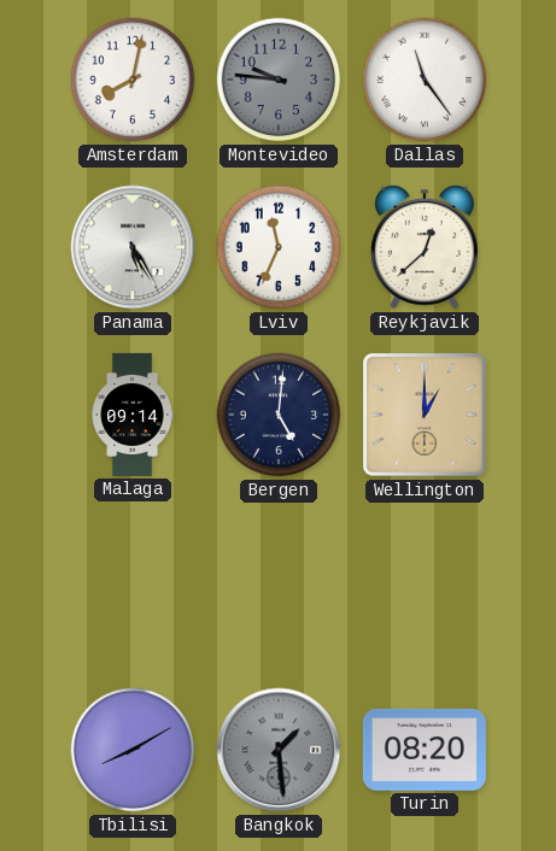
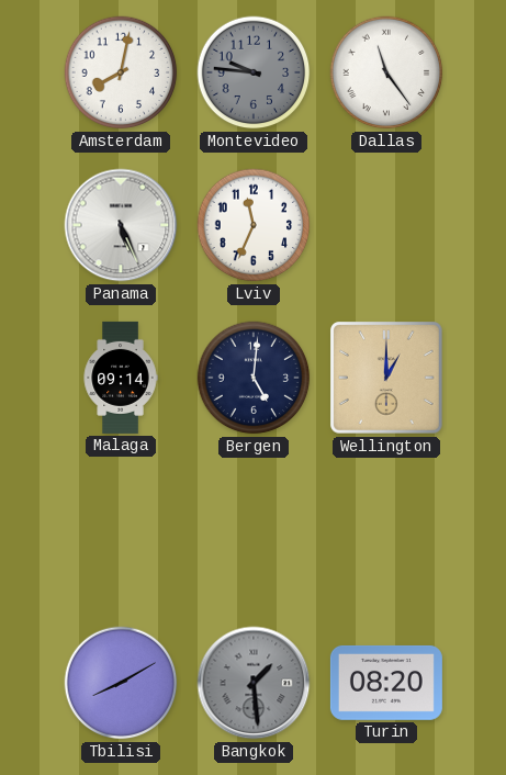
Panama: 5:25 -> 5:26
Reykjavik: 12:38 -> none
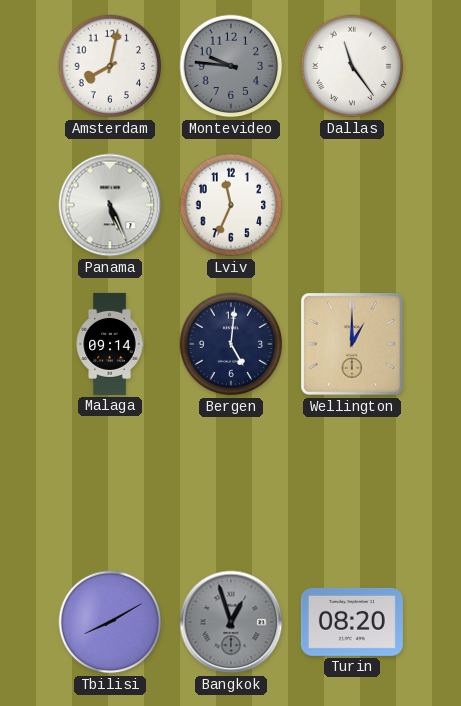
Bangkok: 1:29 -> 12:57
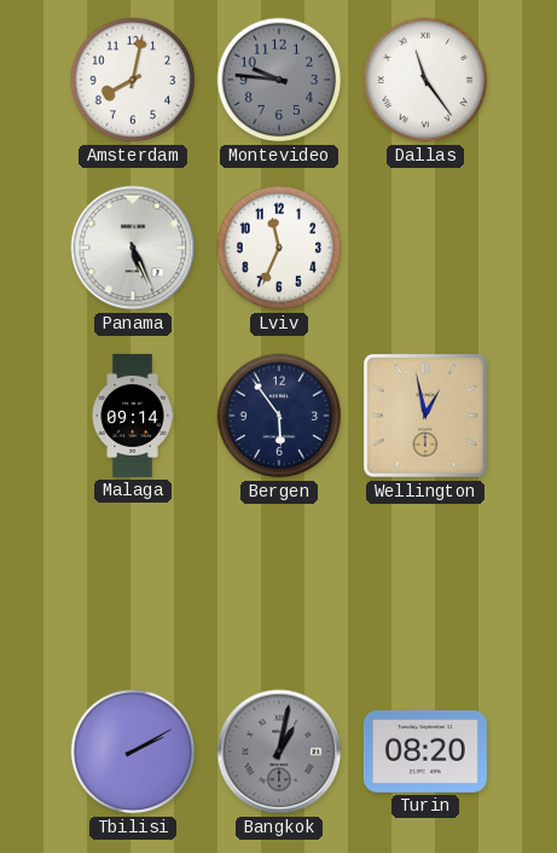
Bergen: 5:01 -> 5:54
Wellington: 1:00 -> 12:58
Tbilisi: 8:10 -> 2:10
Bangkok: 12:57 -> 1:02
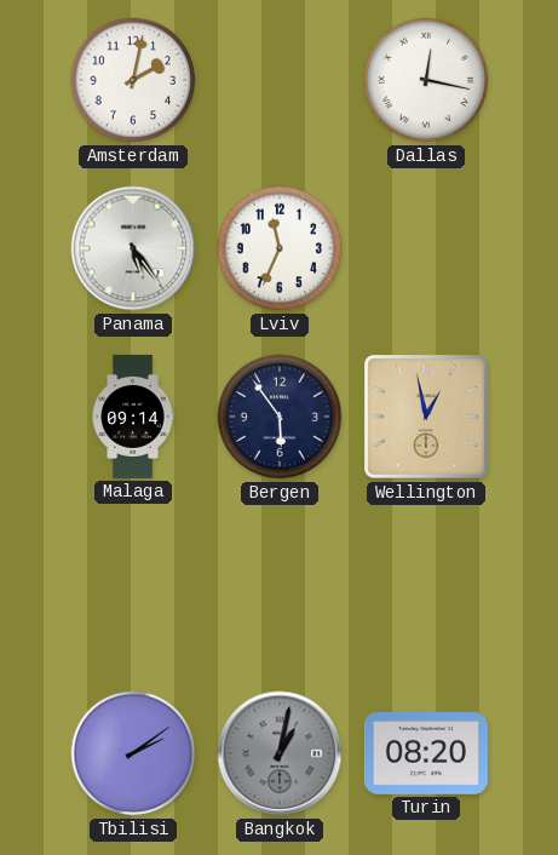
Amsterdam: 8:02 -> 2:02
Montevideo: 9:46 -> none
Dallas: 11:24 -> 12:17
Panama: 5:26 -> 5:24
Tbilisi: 2:10 -> 2:09
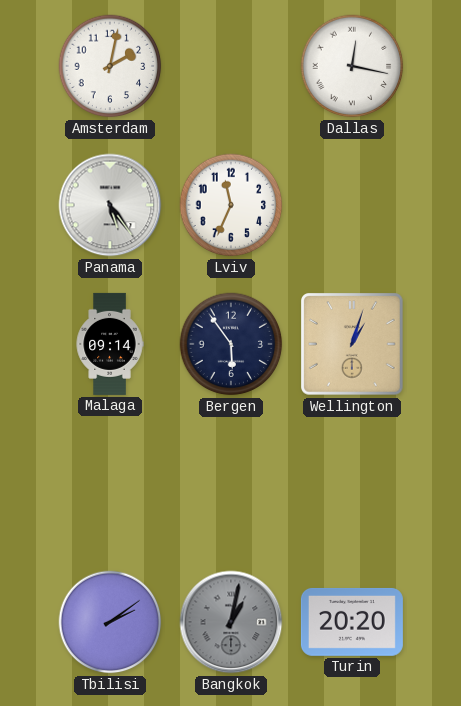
Wellington: 12:58 -> 1:03
Turin: 08:20 -> 20:20
